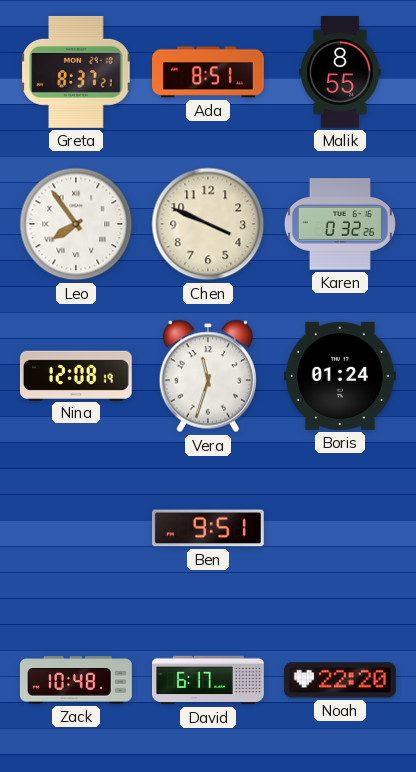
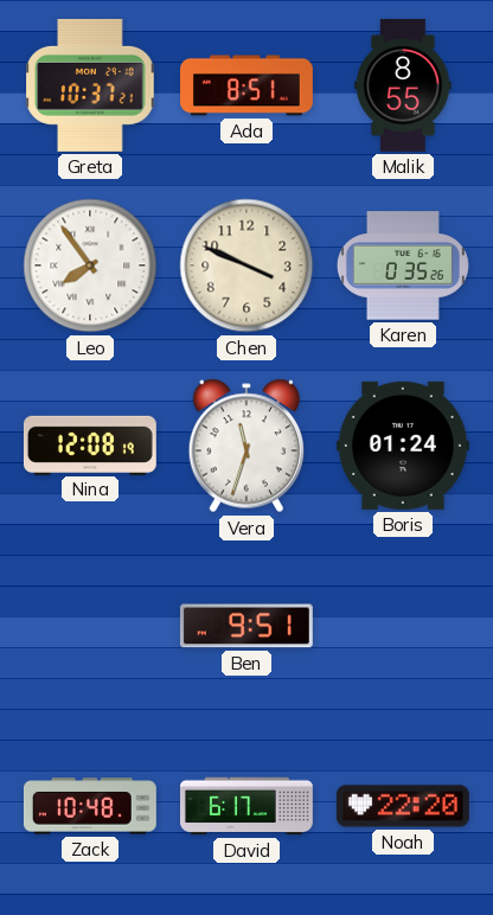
Greta: 8:37 -> 10:37
Karen: 0:32 -> 0:35
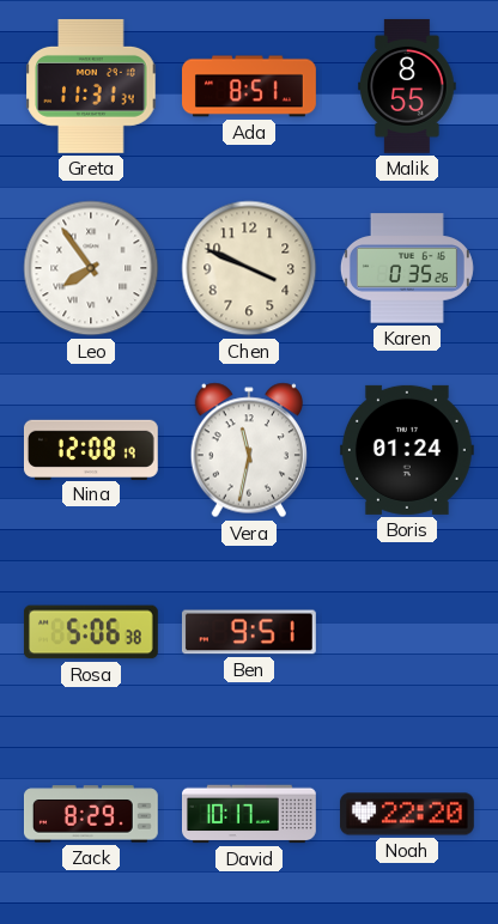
Greta: 10:37 -> 11:31
Vera: 11:33 -> 11:32
Rosa: none -> 5:06
Zack: 10:48 -> 8:29
David: 6:17 -> 10:17
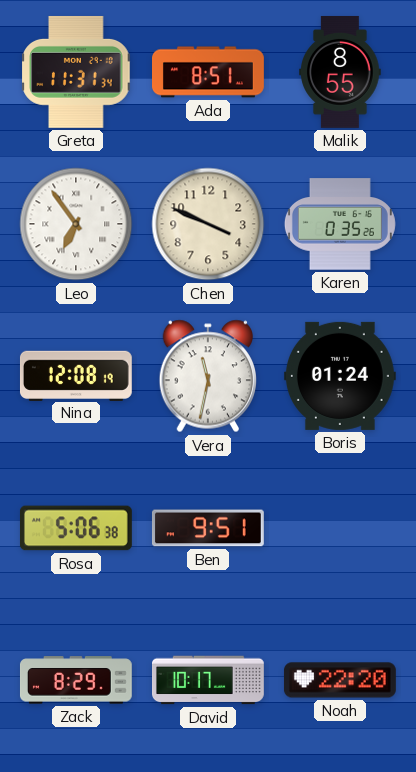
Leo: 7:54 -> 6:54
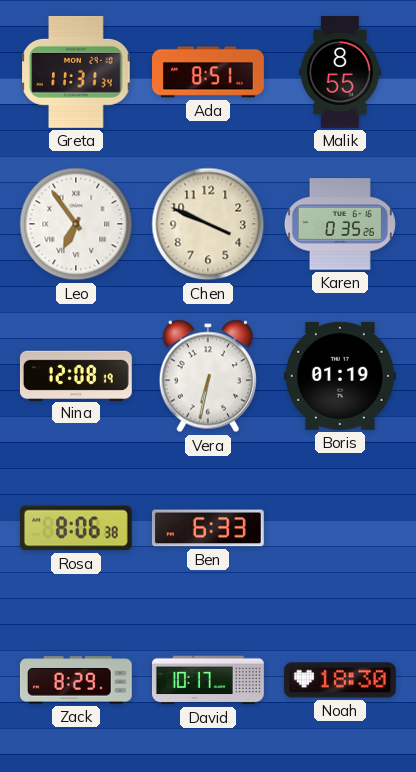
Vera: 11:32 -> 6:32
Boris: 01:24 -> 01:19
Rosa: 5:06 -> 8:06
Ben: 9:51 -> 6:33
Noah: 22:20 -> 18:30
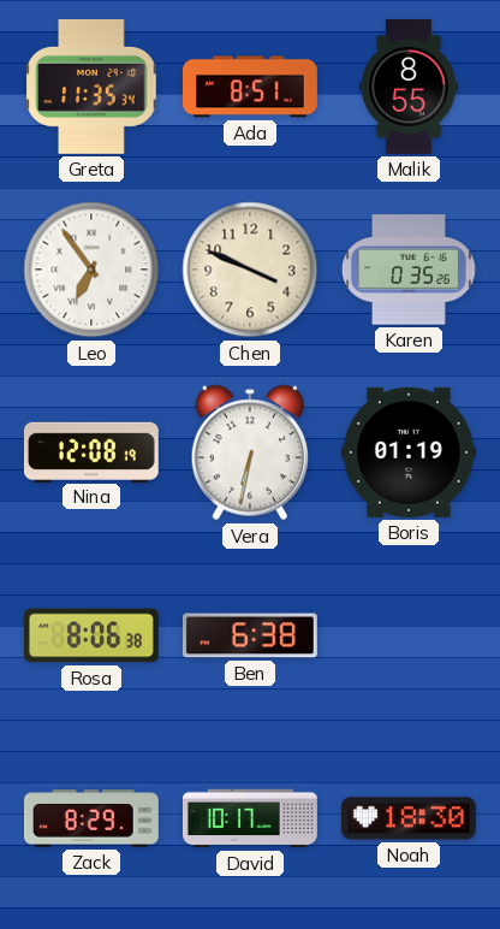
Greta: 11:31 -> 11:35
Ben: 6:33 -> 6:38
